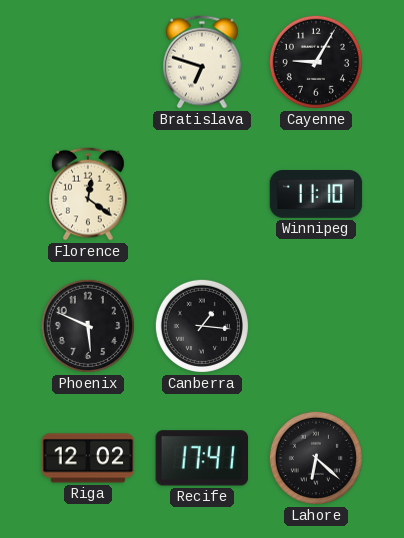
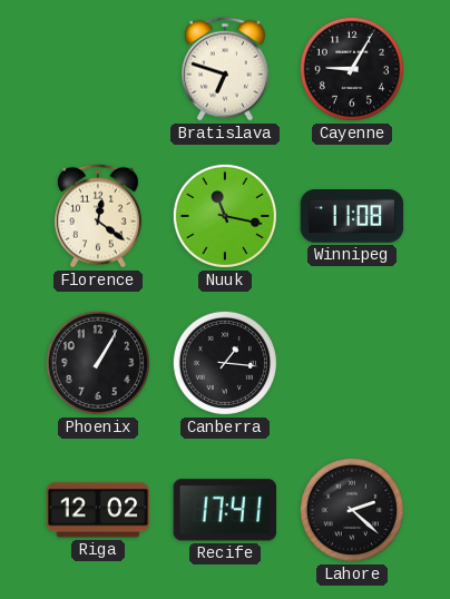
Nuuk: none -> 11:17
Winnipeg: 11:10 -> 11:08
Phoenix: 5:49 -> 1:05
Lahore: 6:22 -> 2:22
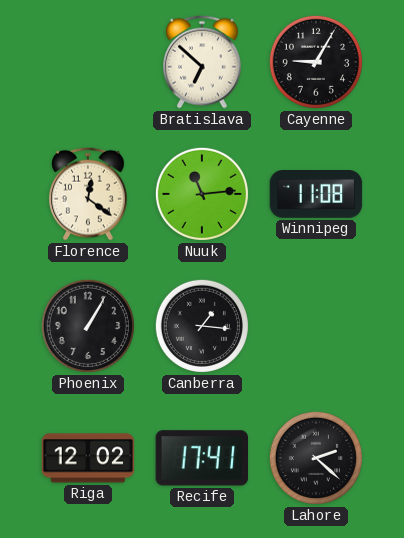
Bratislava: 6:48 -> 6:52
Nuuk: 11:17 -> 11:14
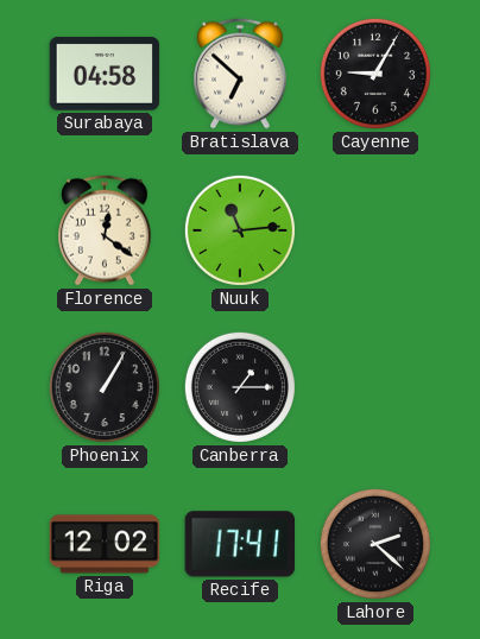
Surabaya: none -> 04:58
Winnipeg: 11:08 -> none
Canberra: 1:16 -> 1:15
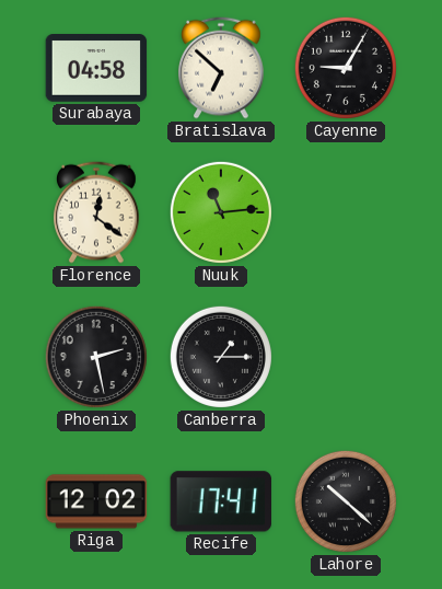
Phoenix: 1:05 -> 2:28
Lahore: 2:22 -> 10:22
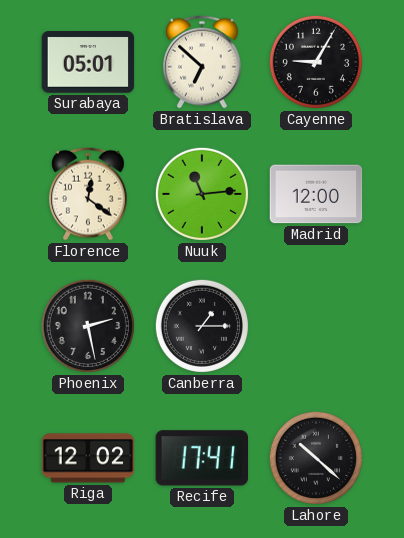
Surabaya: 04:58 -> 05:01
Madrid: none -> 12:00
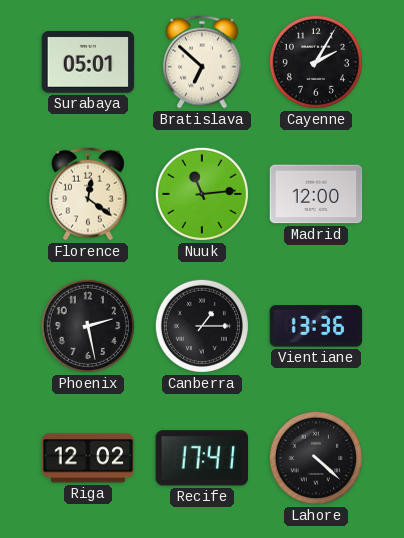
Cayenne: 9:05 -> 2:05
Vientiane: none -> 13:36
Lahore: 10:22 -> 4:22
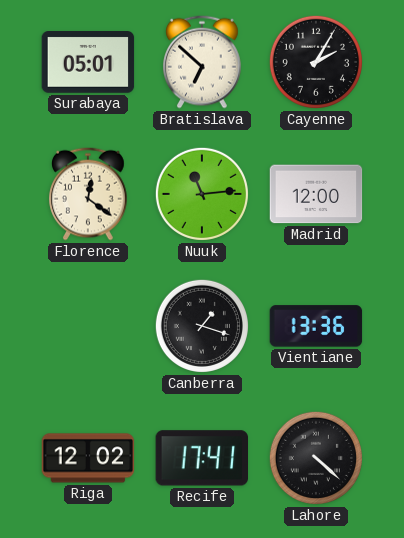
Phoenix: 2:28 -> none
Canberra: 1:15 -> 1:18
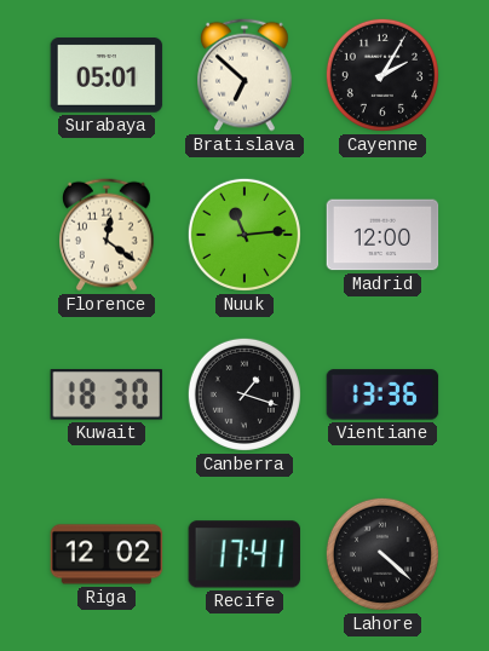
Kuwait: none -> 18:30
